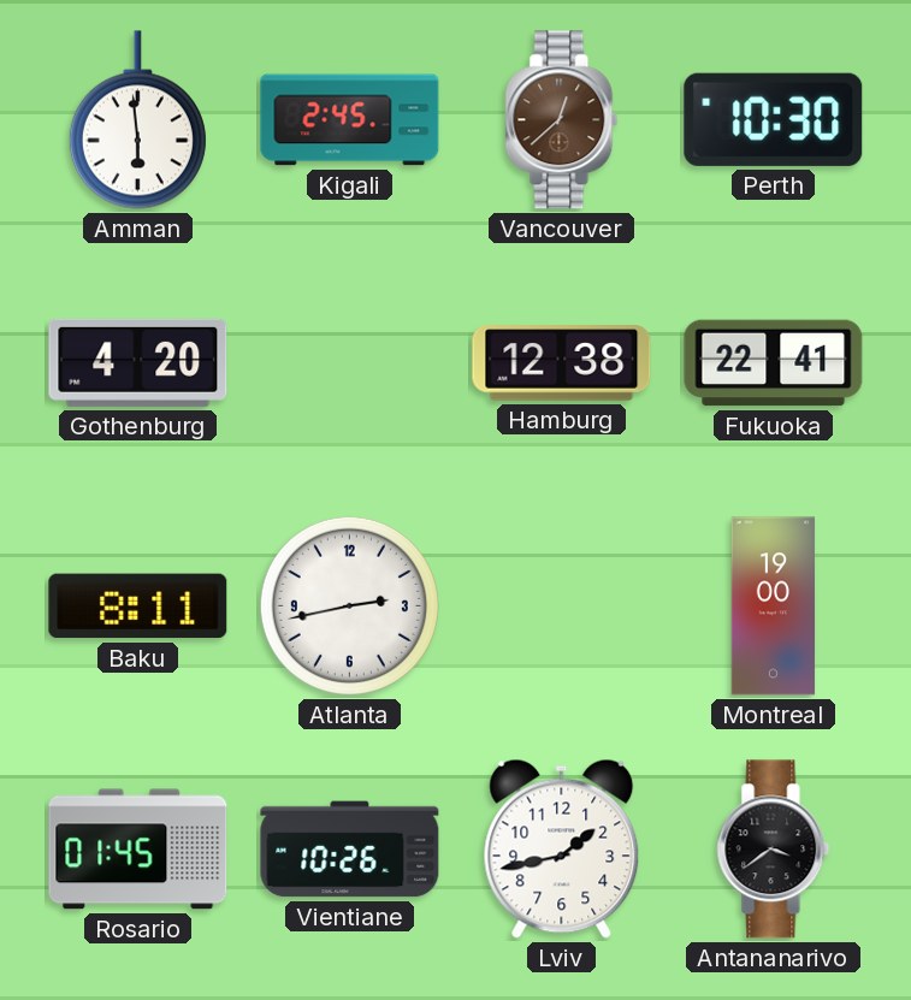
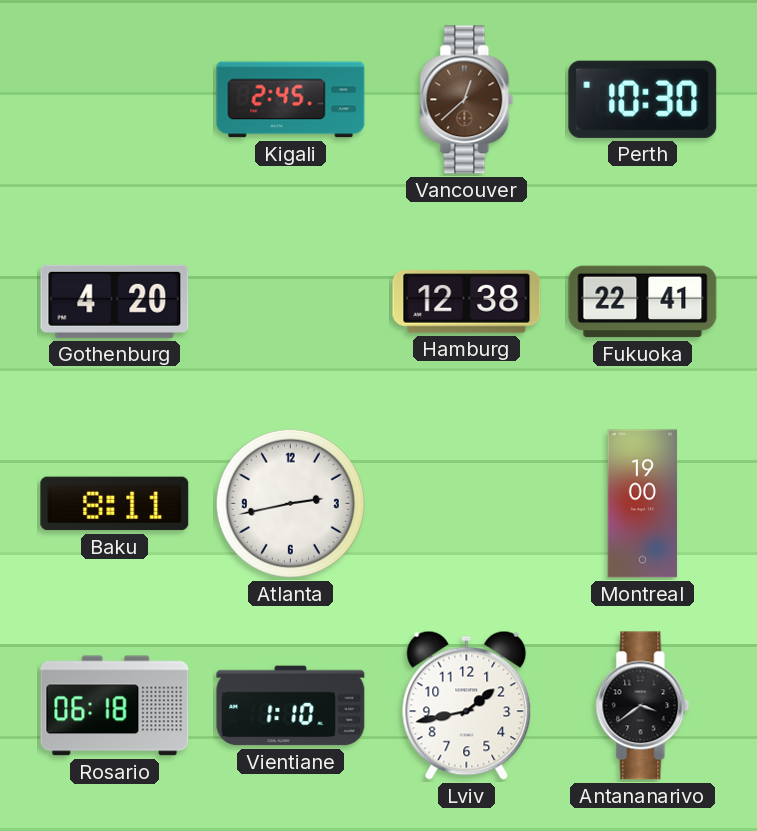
Amman: 5:59 -> none
Rosario: 01:45 -> 06:18
Vientiane: 10:26 -> 1:10
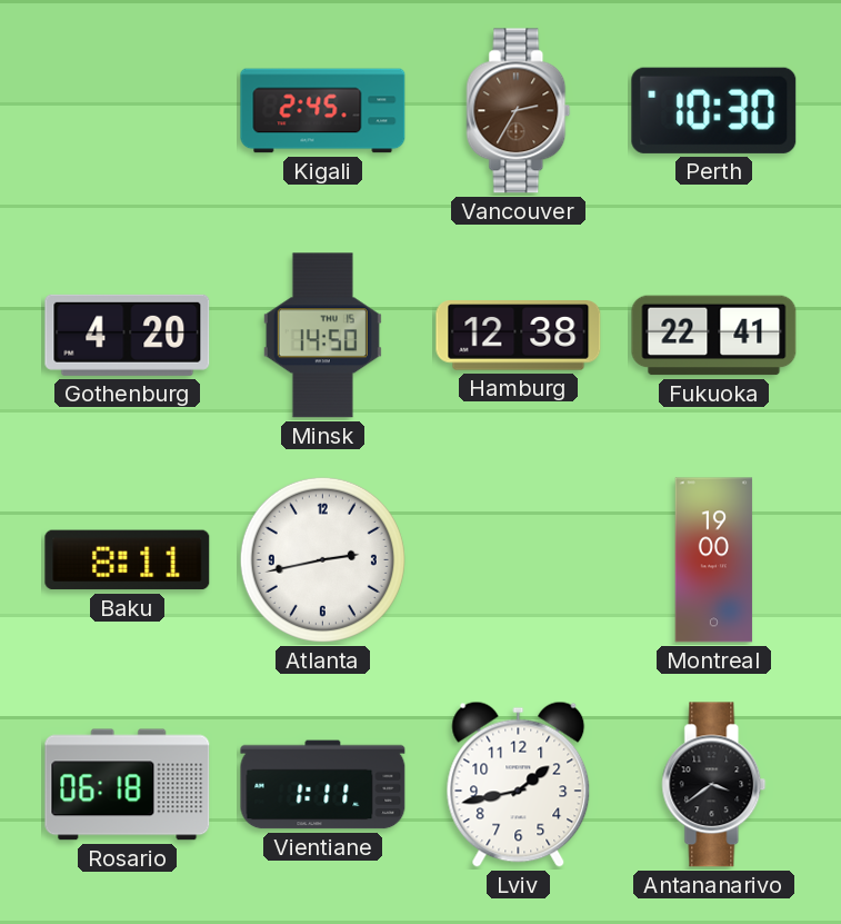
Vancouver: 12:38 -> 2:35
Minsk: none -> 14:50
Vientiane: 1:10 -> 1:11
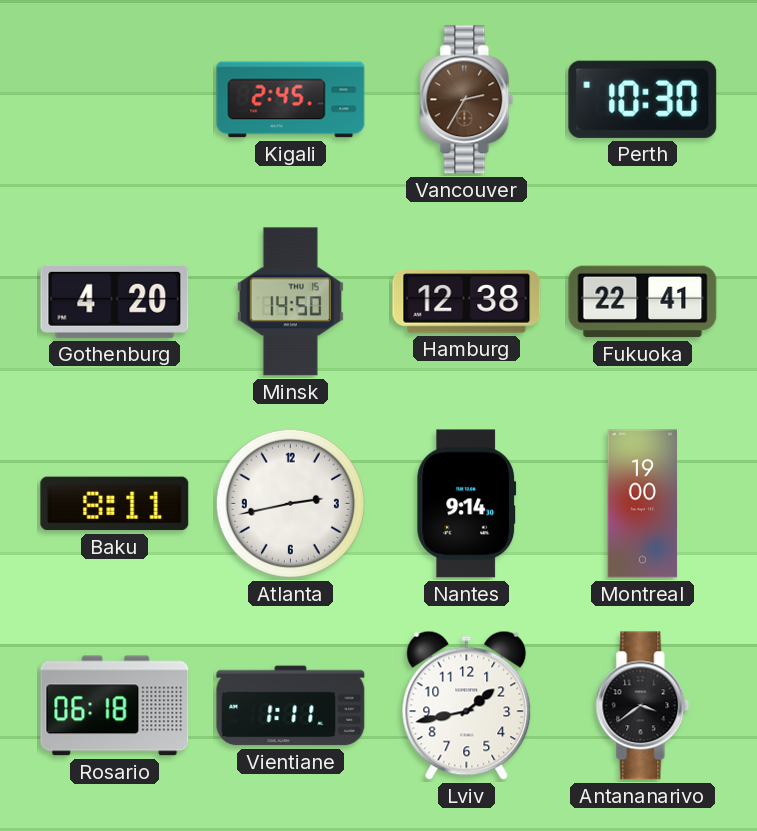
Nantes: none -> 9:14
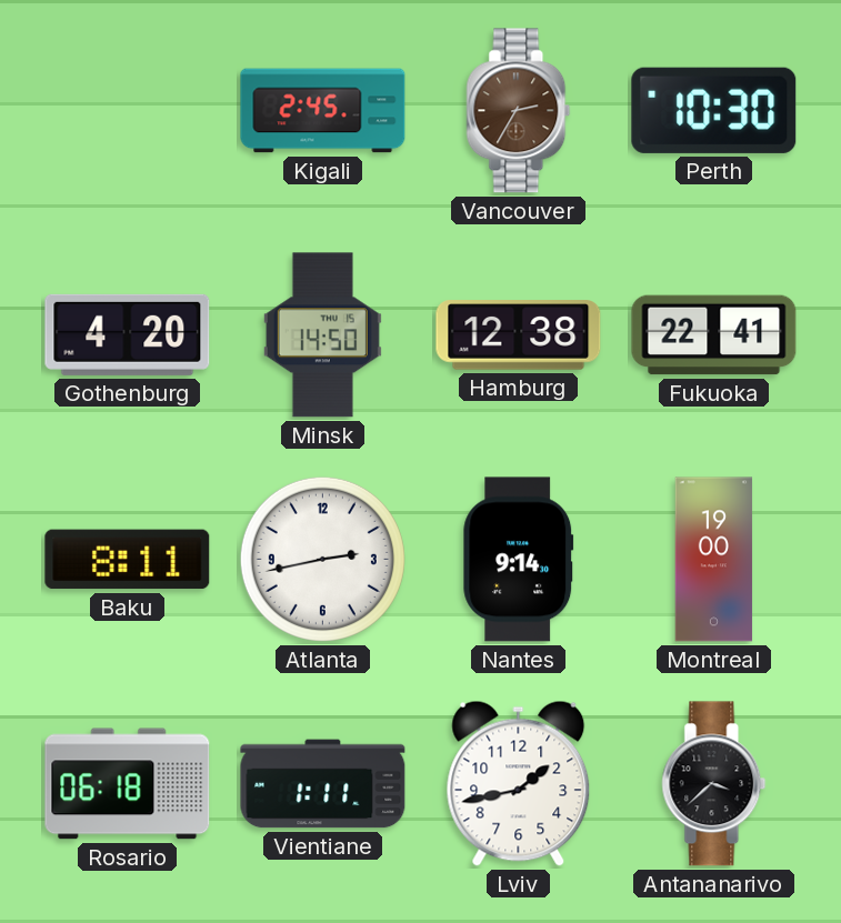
Antananarivo: 3:39 -> 3:38
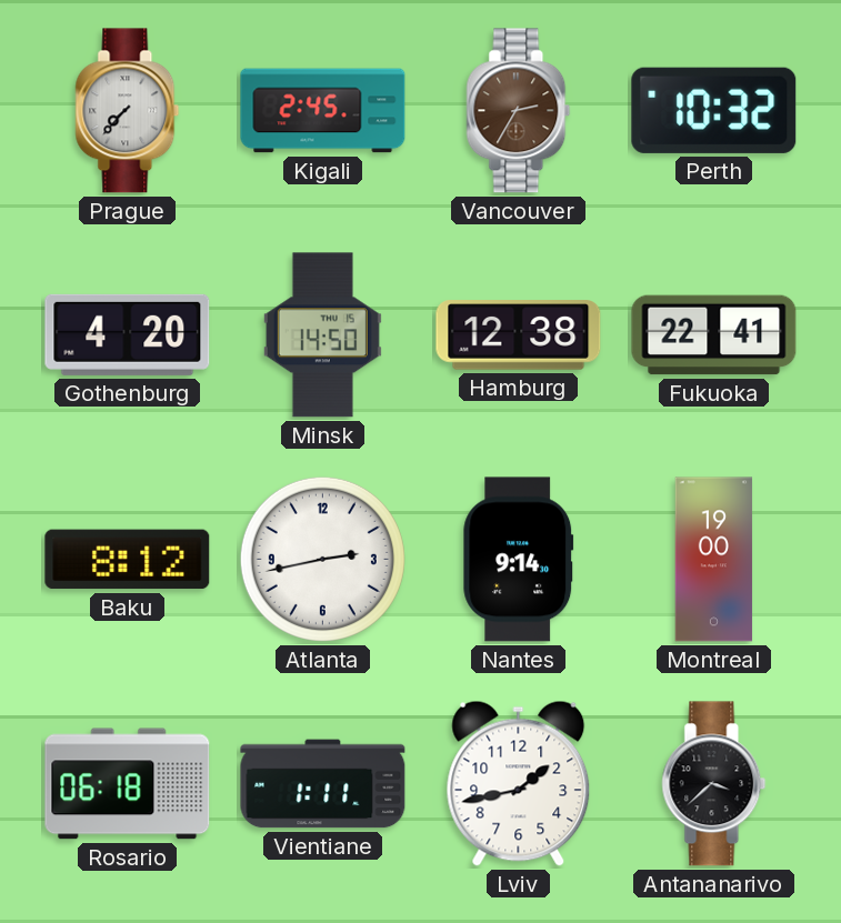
Prague: none -> 7:37
Perth: 10:30 -> 10:32
Baku: 8:11 -> 8:12
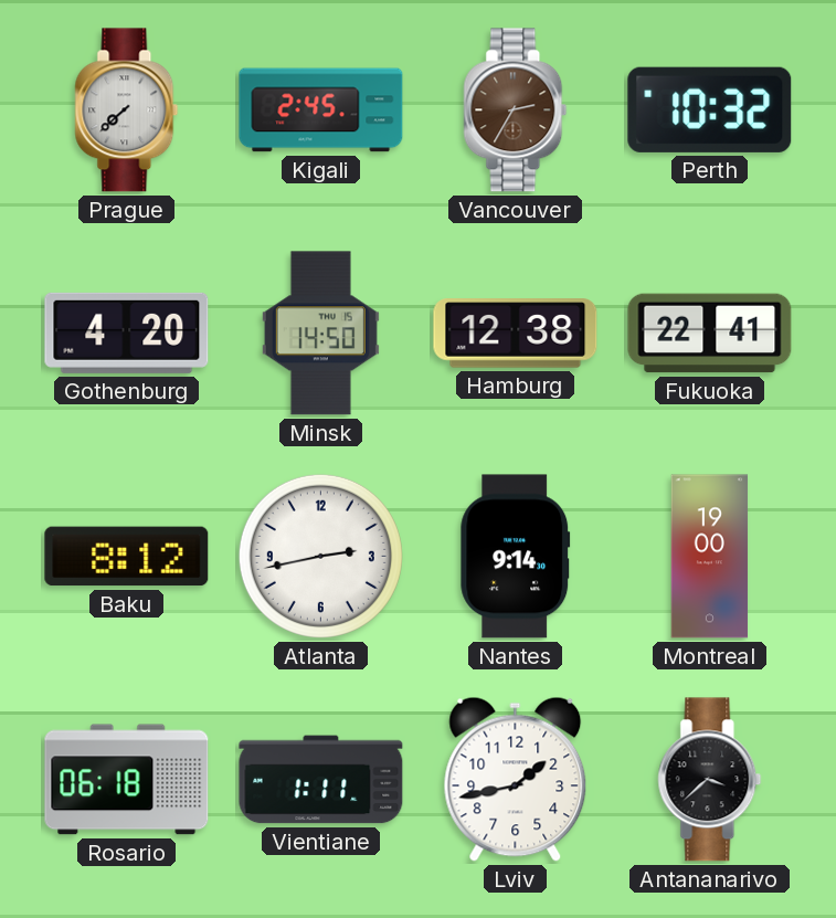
Prague: 7:37 -> 7:38
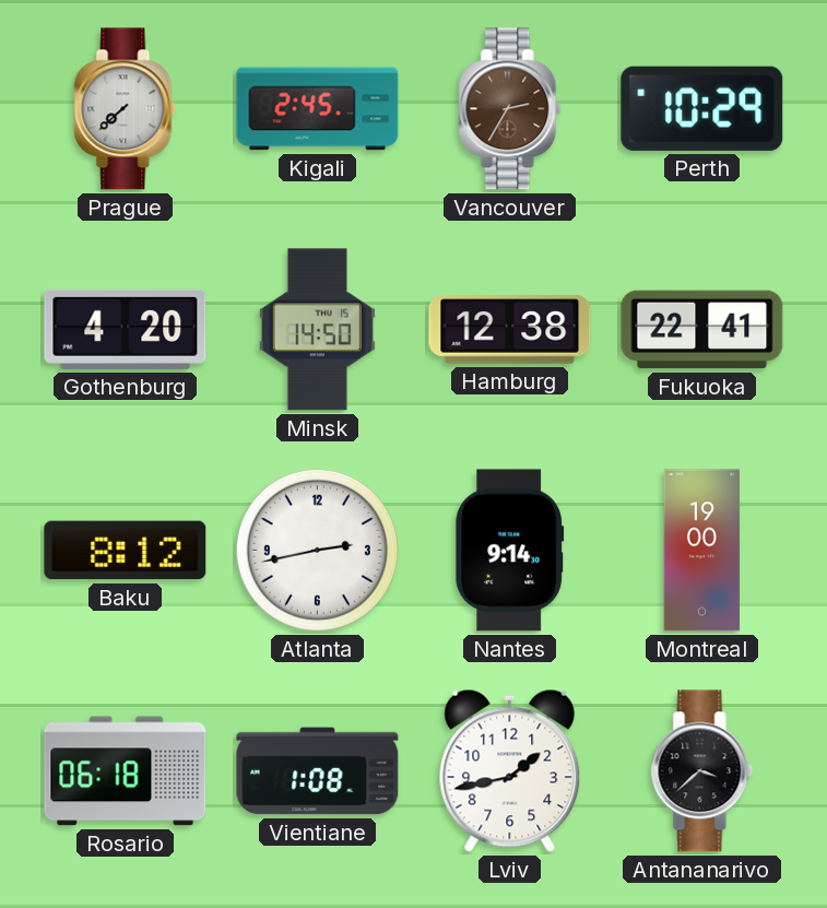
Perth: 10:32 -> 10:29
Vientiane: 1:11 -> 1:08
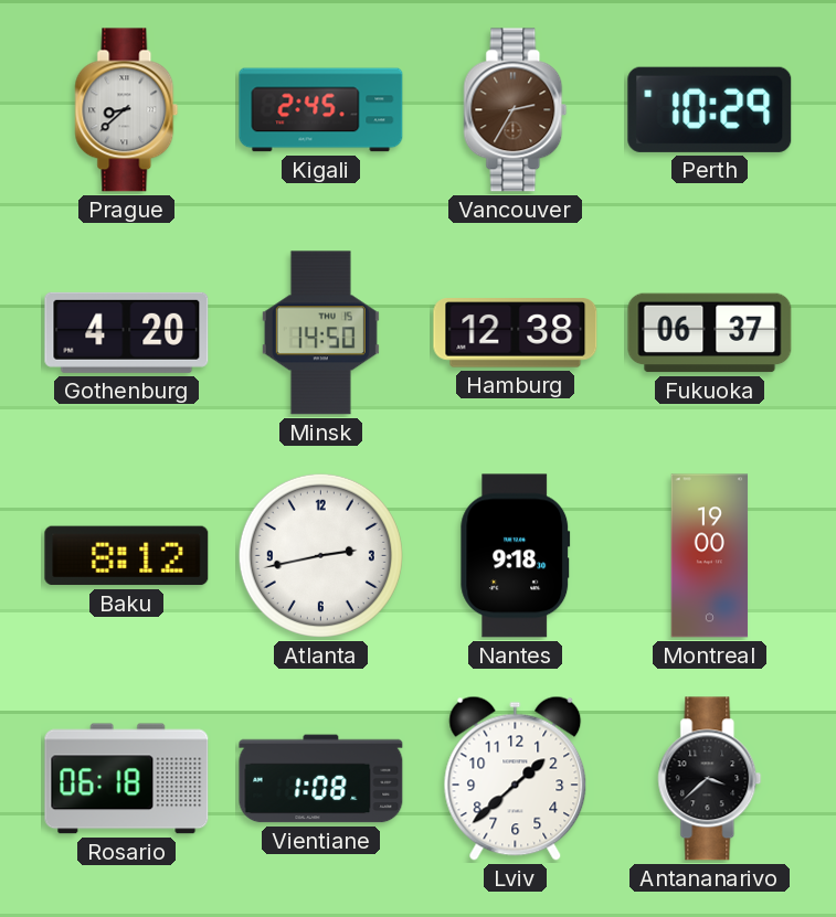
Prague: 7:38 -> 8:38
Fukuoka: 22:41 -> 06:37
Nantes: 9:14 -> 9:18
Lviv: 1:43 -> 1:38
